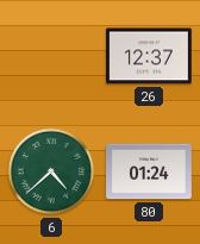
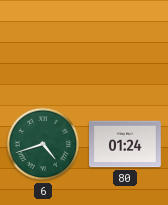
26: 12:37 -> none
6: 4:38 -> 4:42
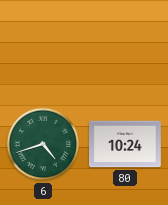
80: 01:24 -> 10:24
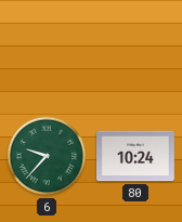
6: 4:42 -> 9:37
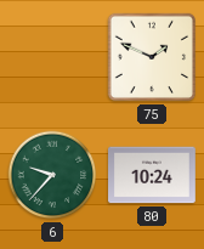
75: none -> 1:49
